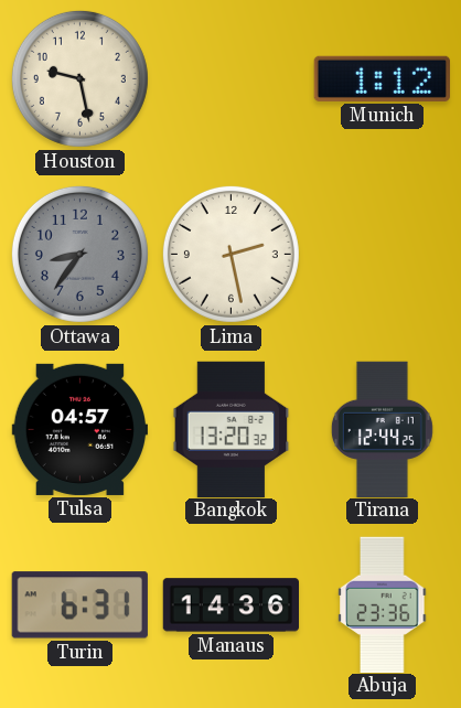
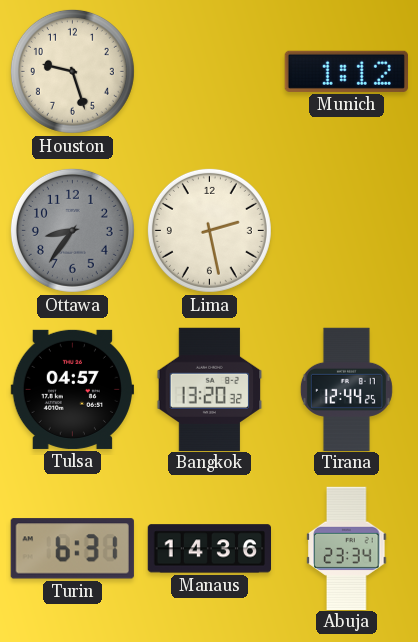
Houston: 9:28 -> 9:27
Abuja: 23:36 -> 23:34
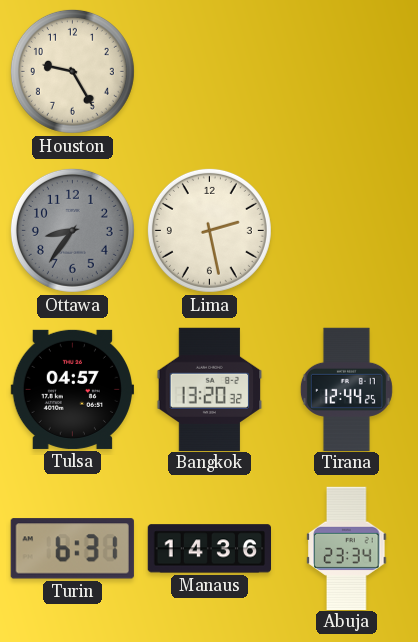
Houston: 9:27 -> 9:25
Munich: 1:12 -> none
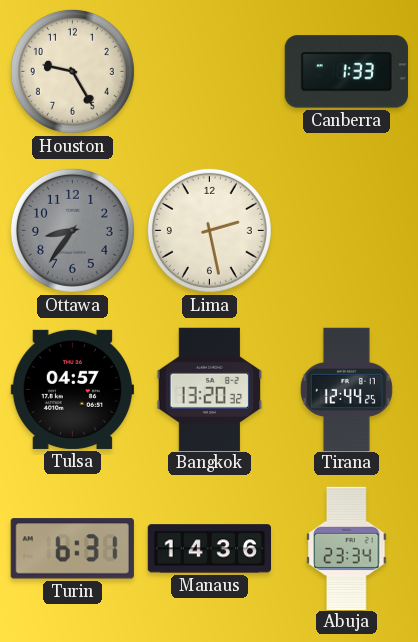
Canberra: none -> 1:33
